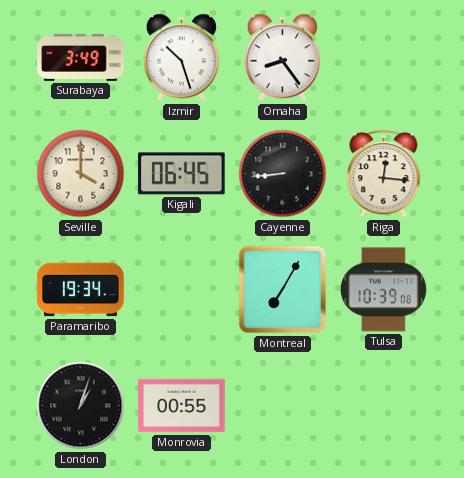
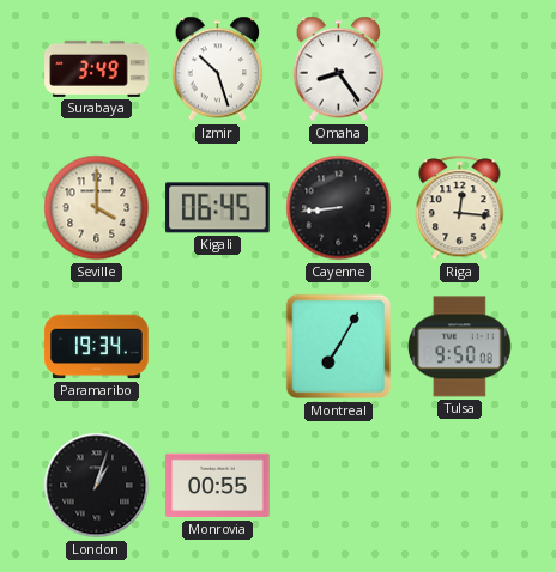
Tulsa: 10:39 -> 9:50
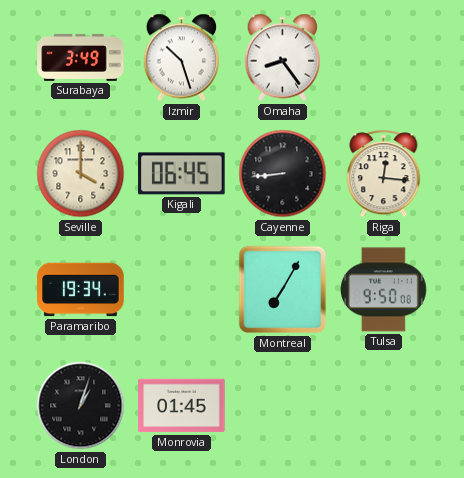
Monrovia: 00:55 -> 01:45
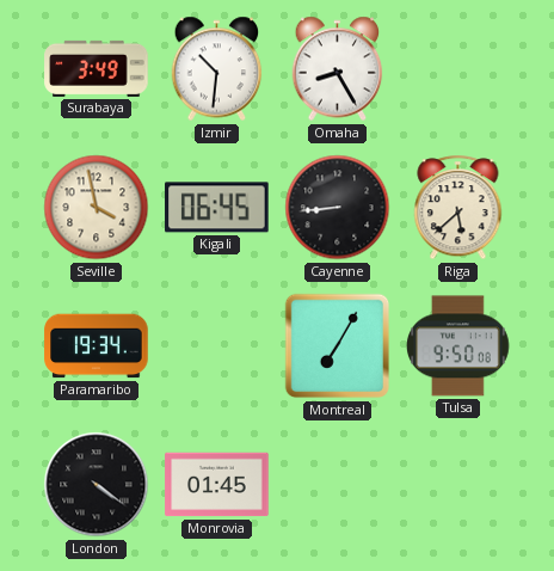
Izmir: 10:27 -> 10:31
Omaha: 8:24 -> 8:25
Seville: 4:00 -> 3:58
Riga: 12:16 -> 5:38
London: 1:03 -> 4:21
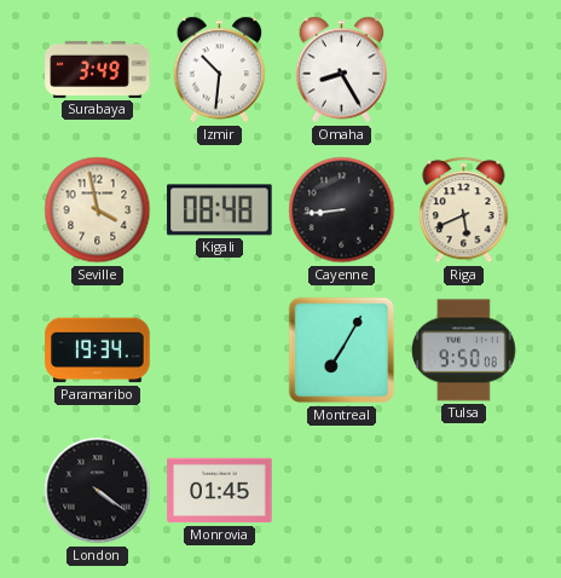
Kigali: 06:45 -> 08:48
Riga: 5:38 -> 5:41
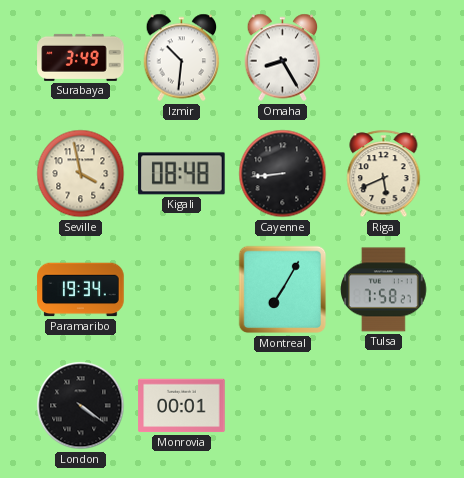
Tulsa: 9:50 -> 7:58
Monrovia: 01:45 -> 00:01
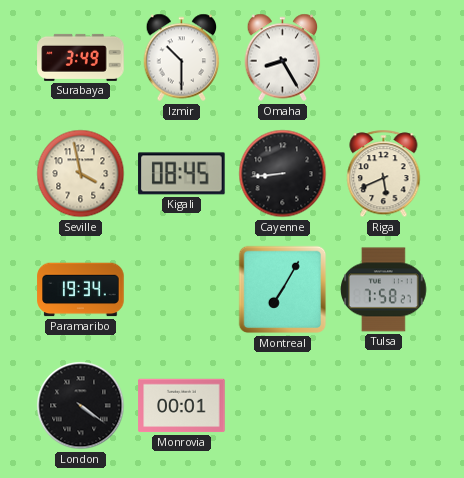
Izmir: 10:31 -> 10:30
Kigali: 08:48 -> 08:45
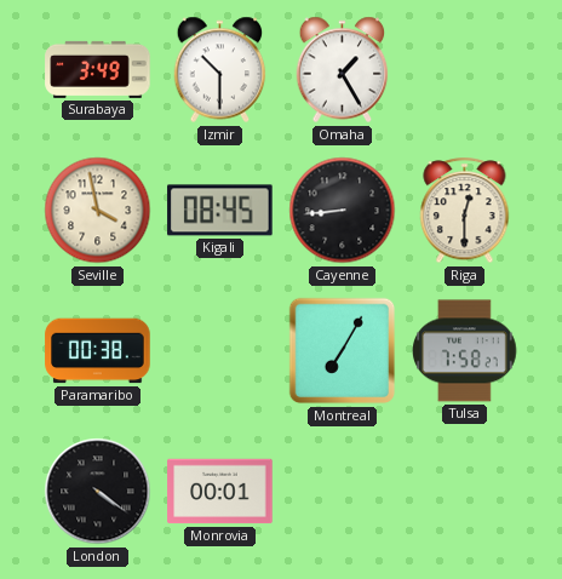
Omaha: 8:25 -> 1:25
Riga: 5:41 -> 12:30
Paramaribo: 19:34 -> 00:38
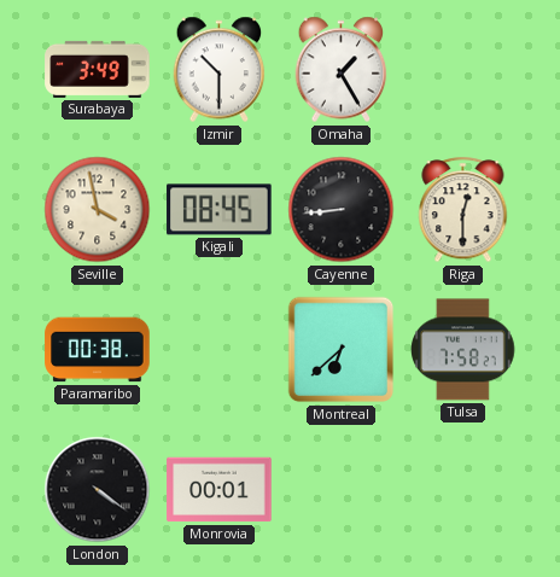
Montreal: 7:05 -> 6:38
